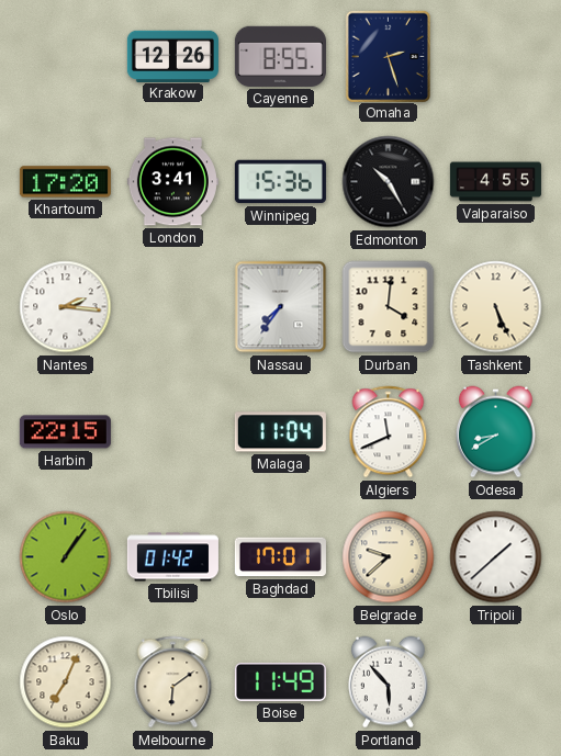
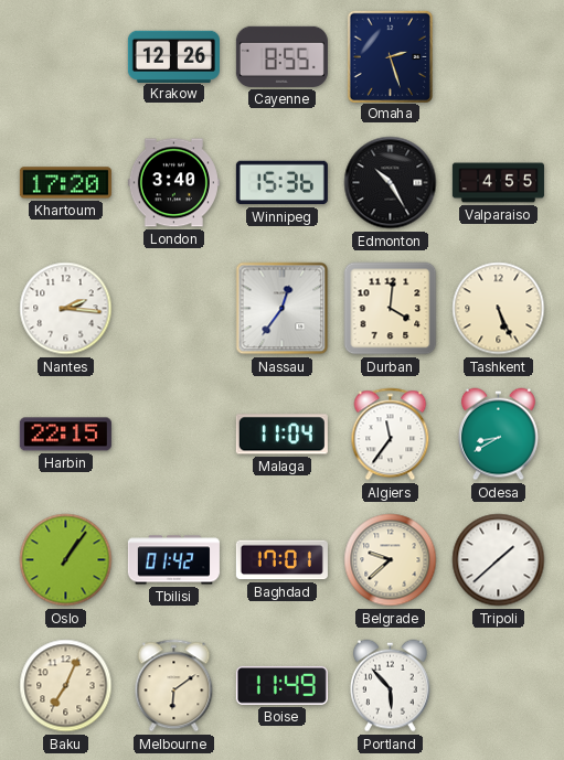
London: 3:41 -> 3:40
Nassau: 7:36 -> 12:36
Algiers: 11:41 -> 11:36
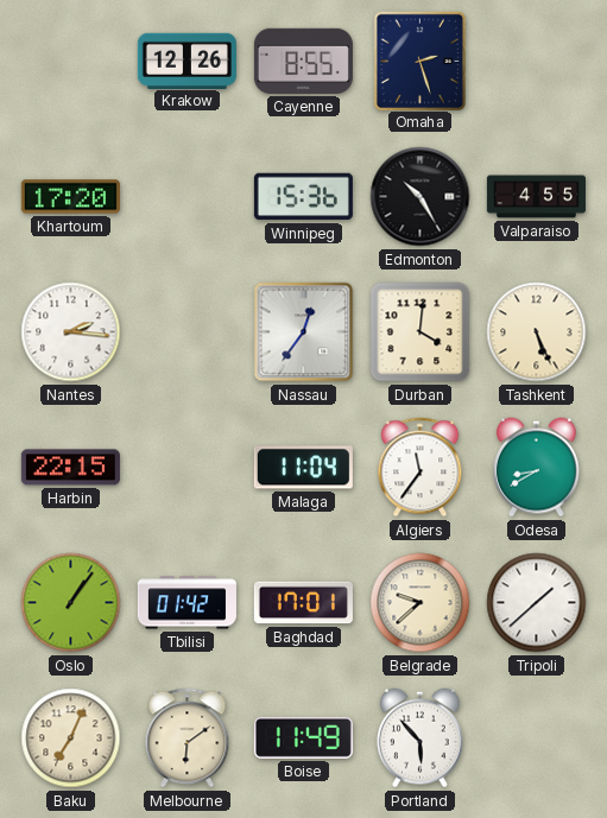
London: 3:40 -> none
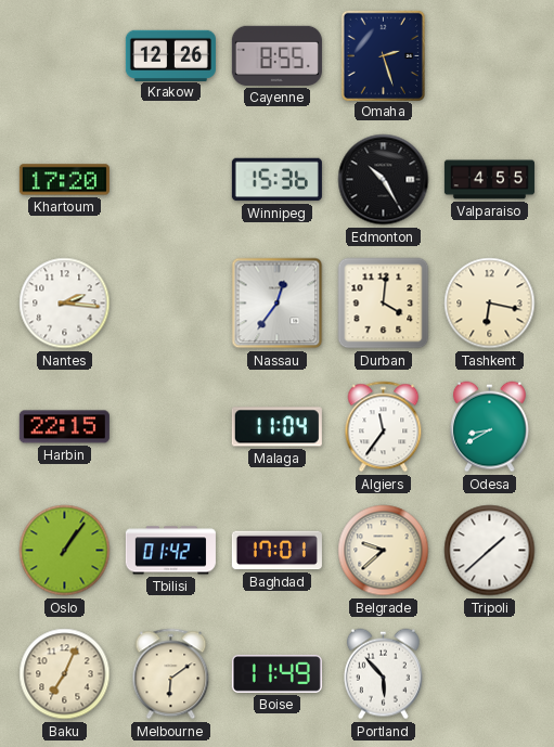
Tashkent: 5:26 -> 6:17
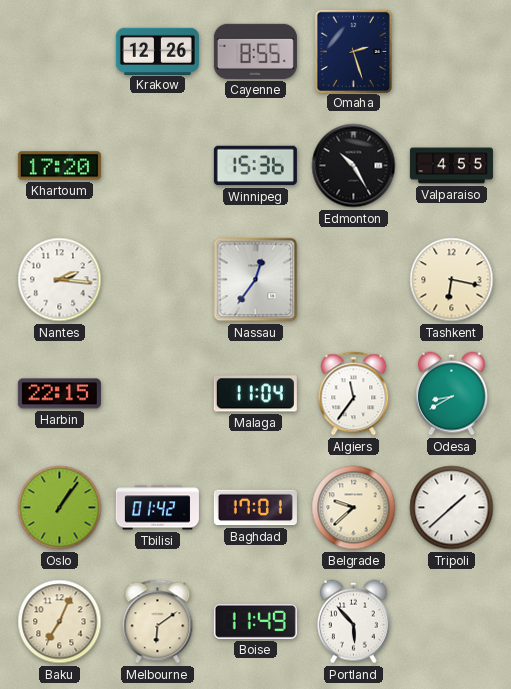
Durban: 4:01 -> none
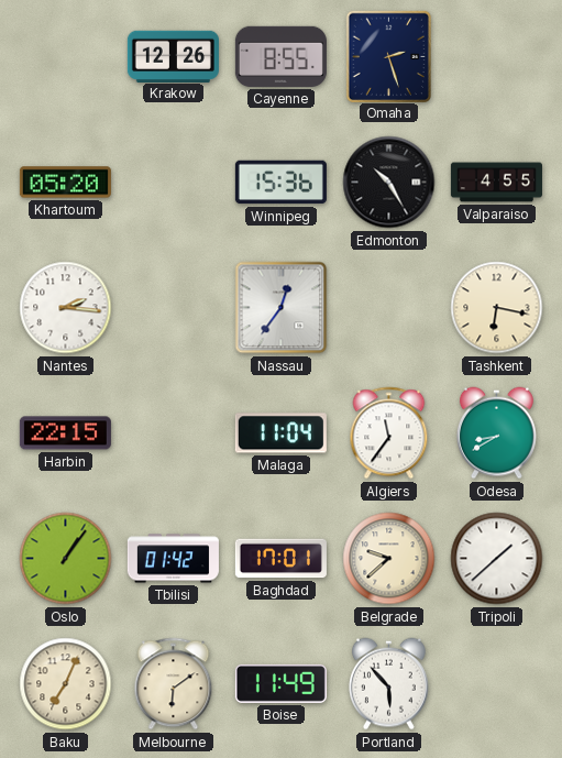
Khartoum: 17:20 -> 05:20
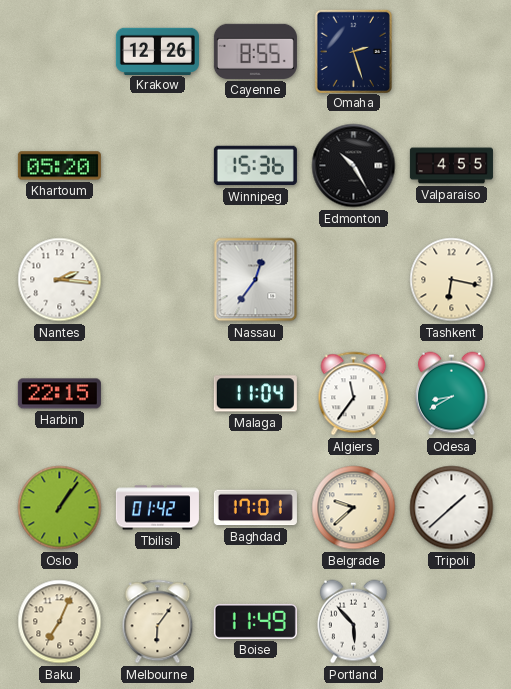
Melbourne: 6:09 -> 6:06
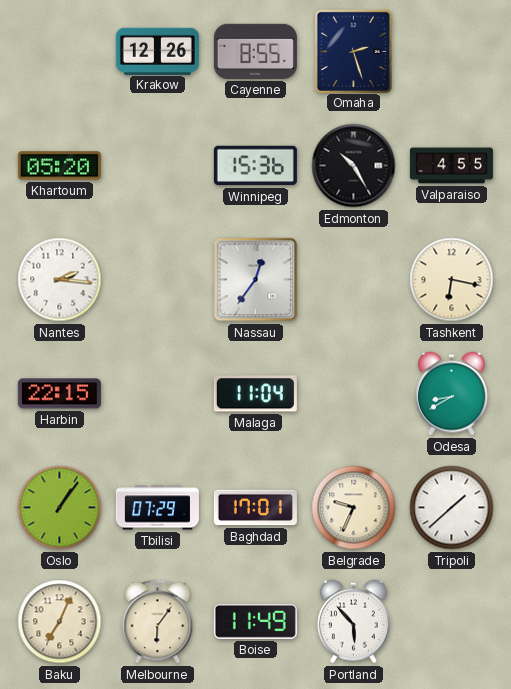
Algiers: 11:36 -> none
Tbilisi: 01:42 -> 07:29
Belgrade: 9:38 -> 9:34
